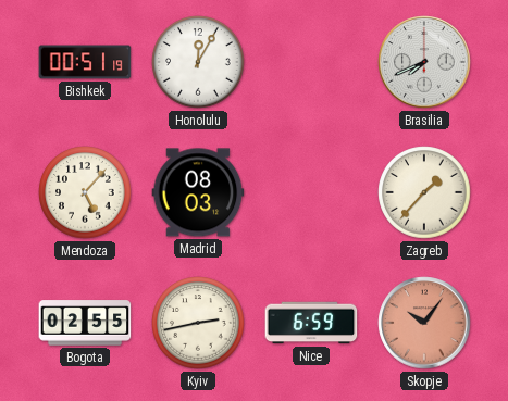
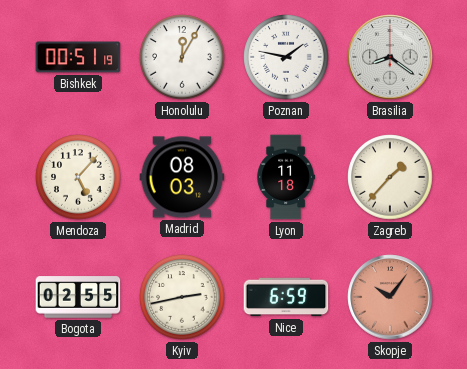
Poznan: none -> 1:47
Brasilia: 7:41 -> 8:21
Lyon: none -> 11:18
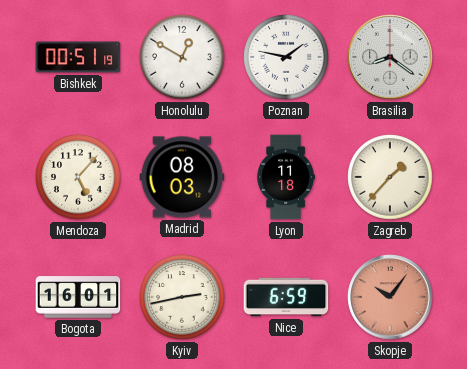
Honolulu: 12:05 -> 12:50
Bogota: 02:55 -> 16:01
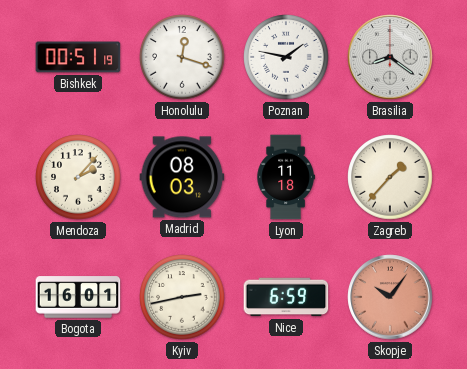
Honolulu: 12:50 -> 12:18
Mendoza: 5:07 -> 2:07
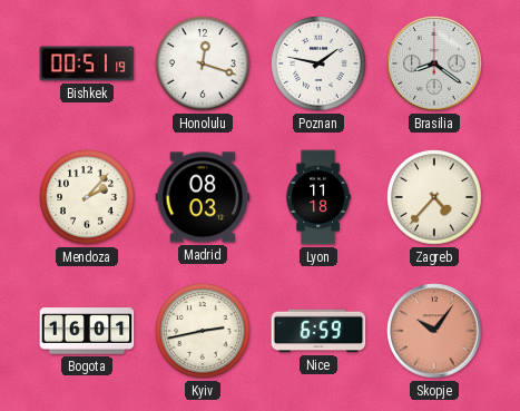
Zagreb: 1:37 -> 4:37
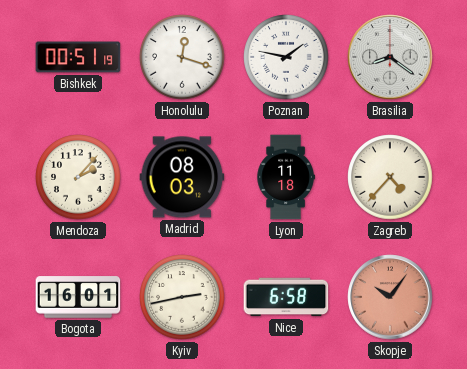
Nice: 6:59 -> 6:58
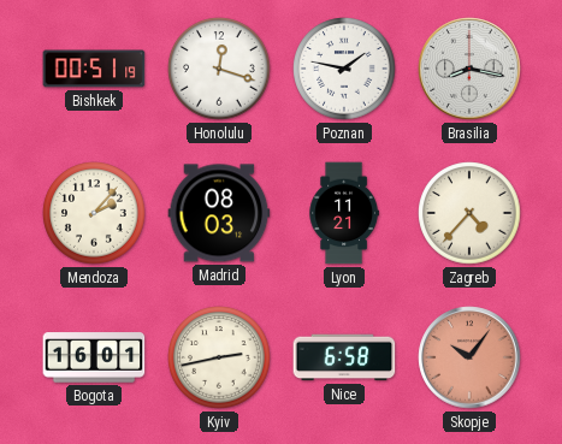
Brasilia: 8:21 -> 8:17
Lyon: 11:18 -> 11:21
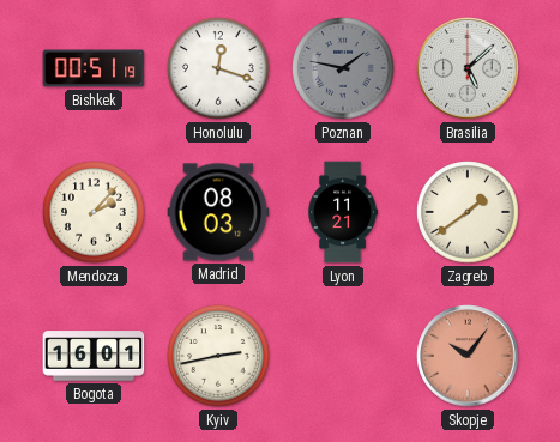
Poznan dial: white -> grey
Brasilia: 8:17 -> 5:08
Zagreb: 4:37 -> 1:39
Nice: 6:58 -> none
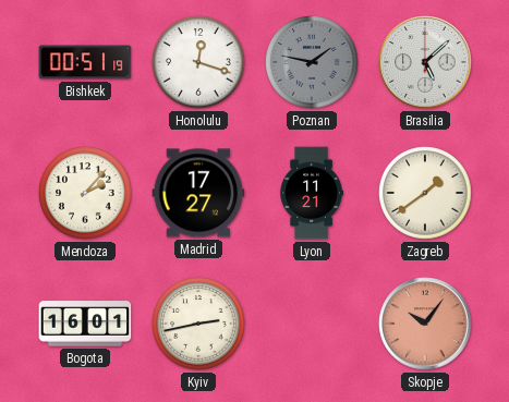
Madrid: 08:03 -> 17:27
